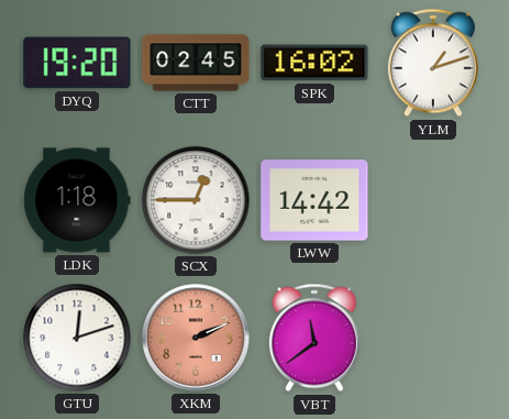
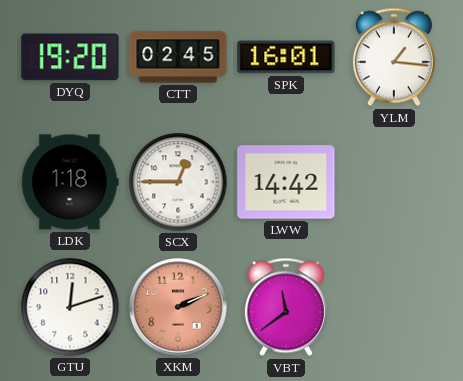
SPK: 16:02 -> 16:01
YLM: 1:12 -> 1:16
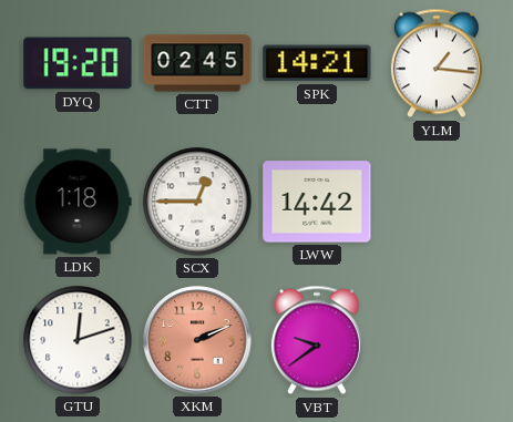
SPK: 16:01 -> 14:21
VBT: 11:39 -> 9:39
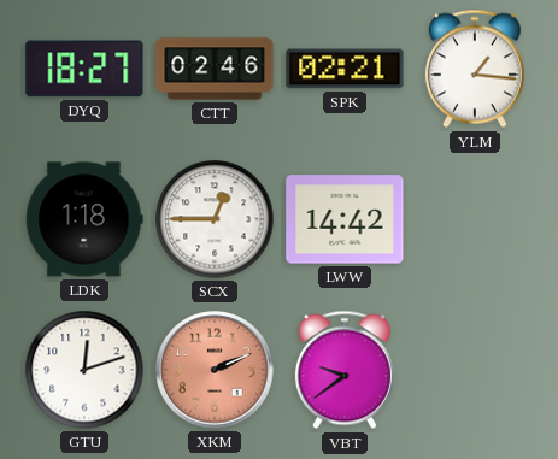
DYQ: 19:20 -> 18:27
CTT: 02:45 -> 02:46
SPK: 14:21 -> 02:21
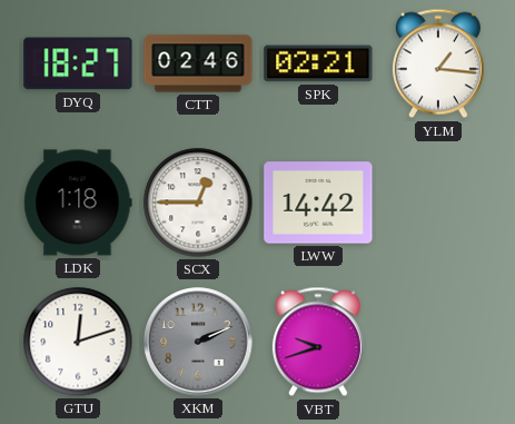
XKM dial: salmon -> grey
VBT: 9:39 -> 9:42
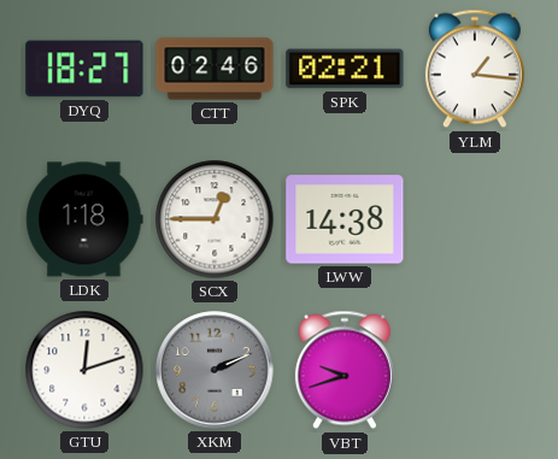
LWW: 14:42 -> 14:38
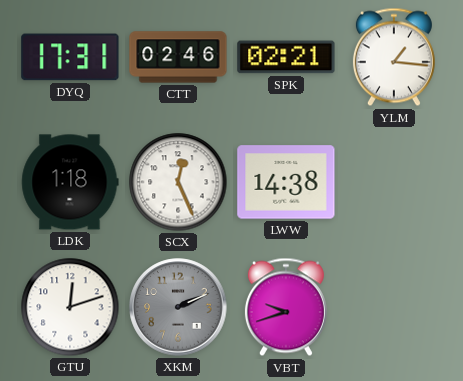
DYQ: 18:27 -> 17:31
SCX: 12:45 -> 12:26
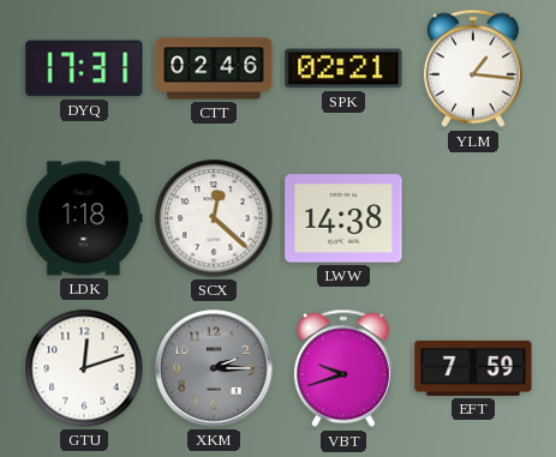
SCX: 12:26 -> 12:22
XKM: 2:11 -> 2:15
EFT: none -> 7:59
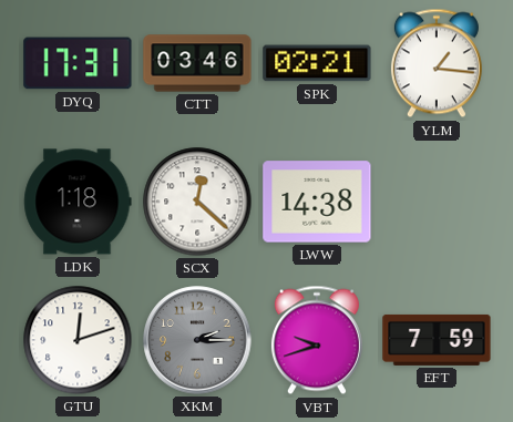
CTT: 02:46 -> 03:46
